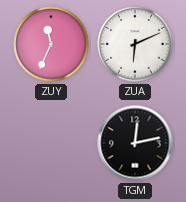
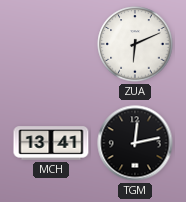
ZUY: 11:34 -> none
MCH: none -> 13:41
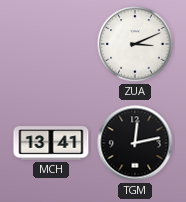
ZUA: 6:11 -> 3:11
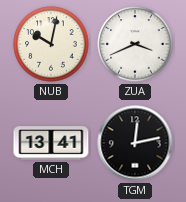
NUB: none -> 10:02
ZUA: 3:11 -> 3:41
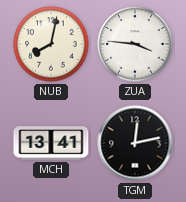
NUB: 10:02 -> 8:02
ZUA: 3:41 -> 3:46
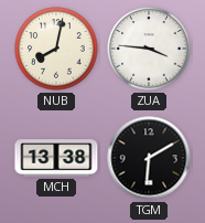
MCH: 13:41 -> 13:38
TGM: 12:13 -> 6:10
